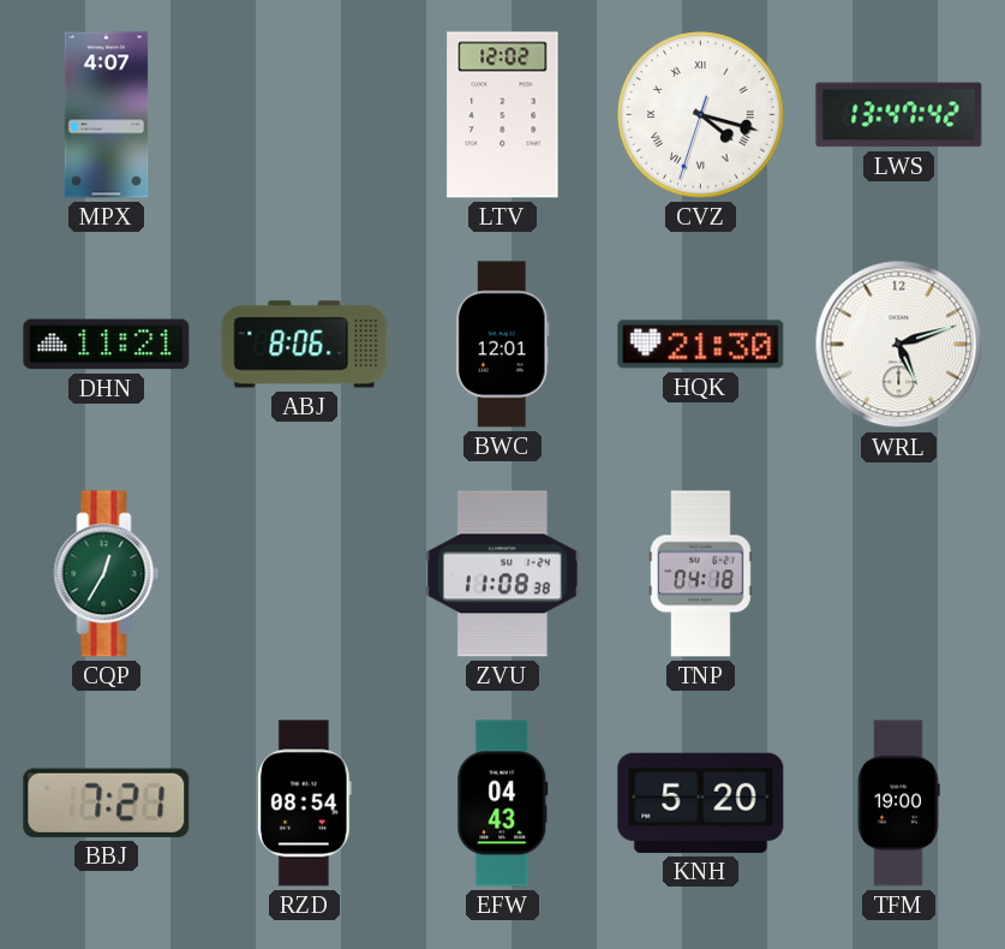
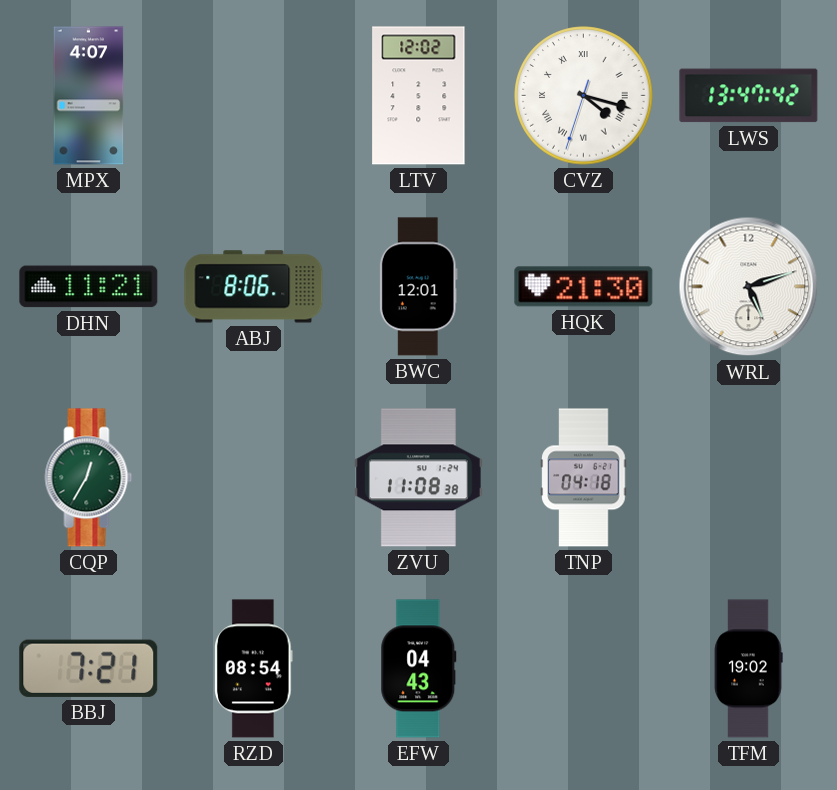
KNH: 5:20 -> none
TFM: 19:00 -> 19:02
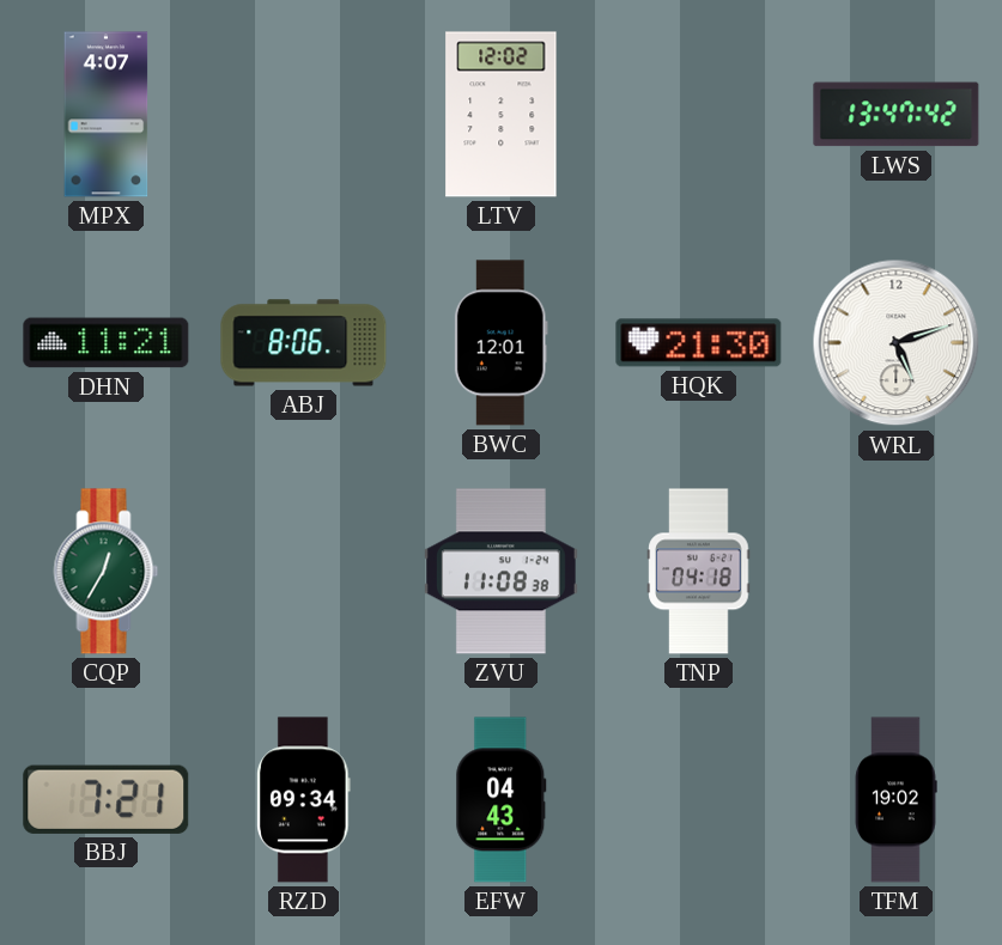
CVZ: 4:17 -> none
RZD: 08:54 -> 09:34
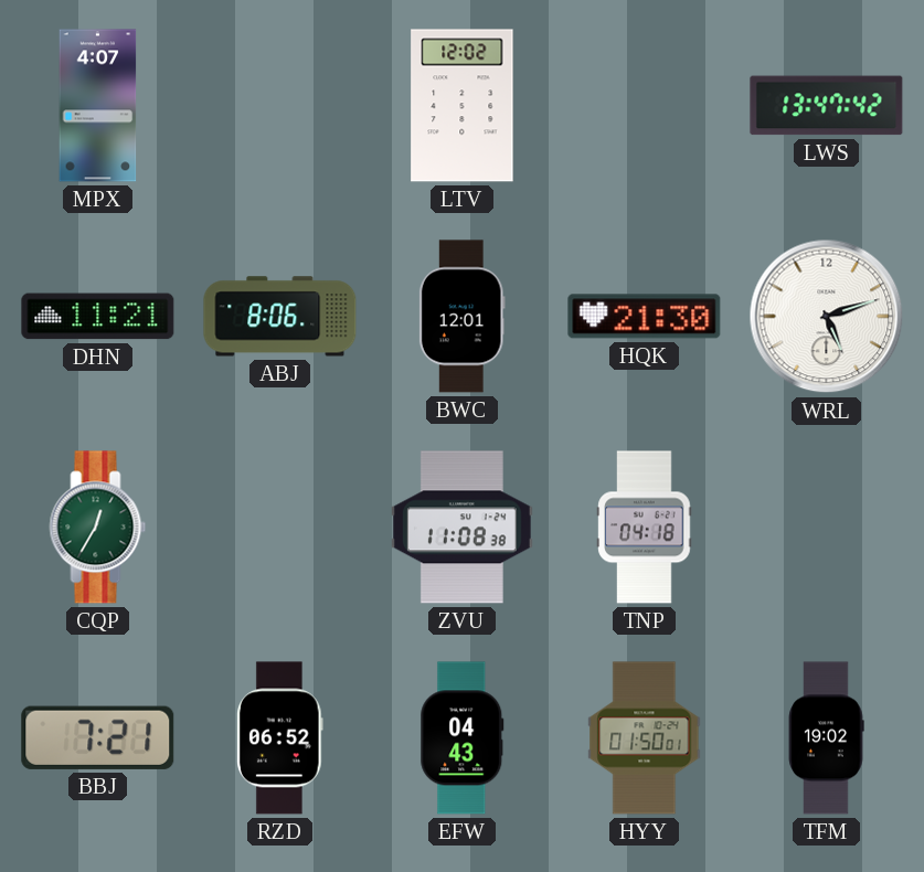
RZD: 09:34 -> 06:52
HYY: none -> 01:50
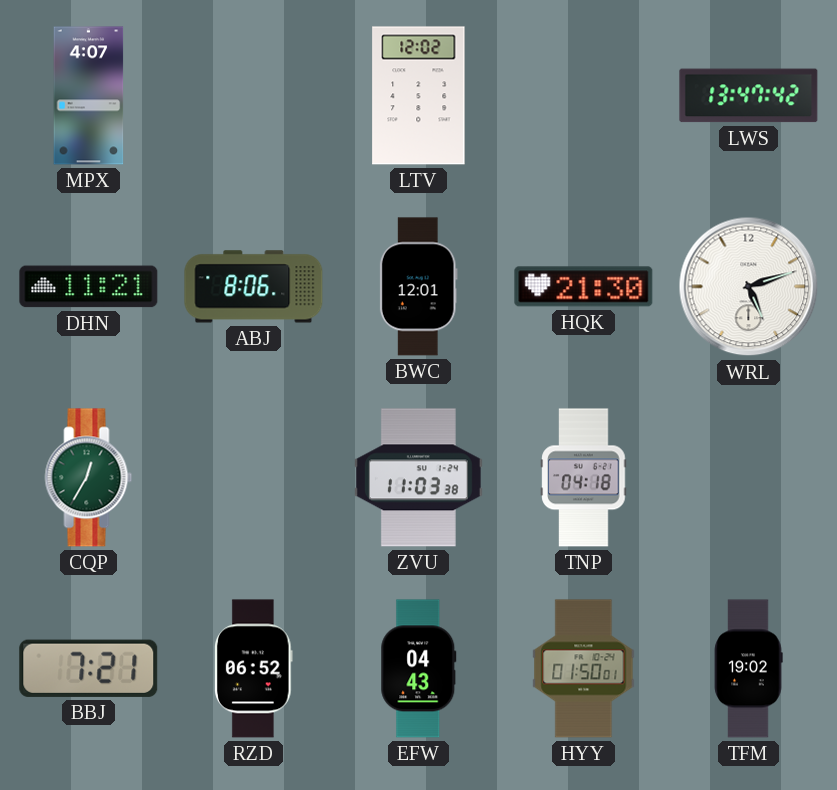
ZVU: 11:08 -> 11:03
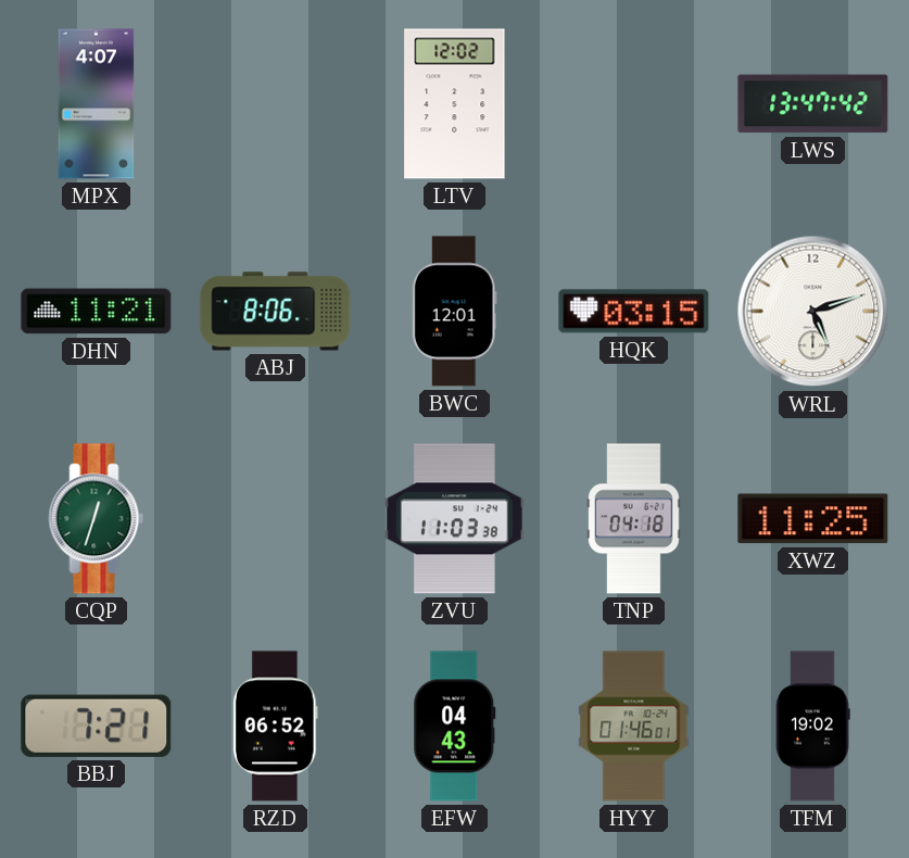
HQK: 21:30 -> 03:15
CQP: 12:35 -> 12:33
XWZ: none -> 11:25
HYY: 01:50 -> 01:46
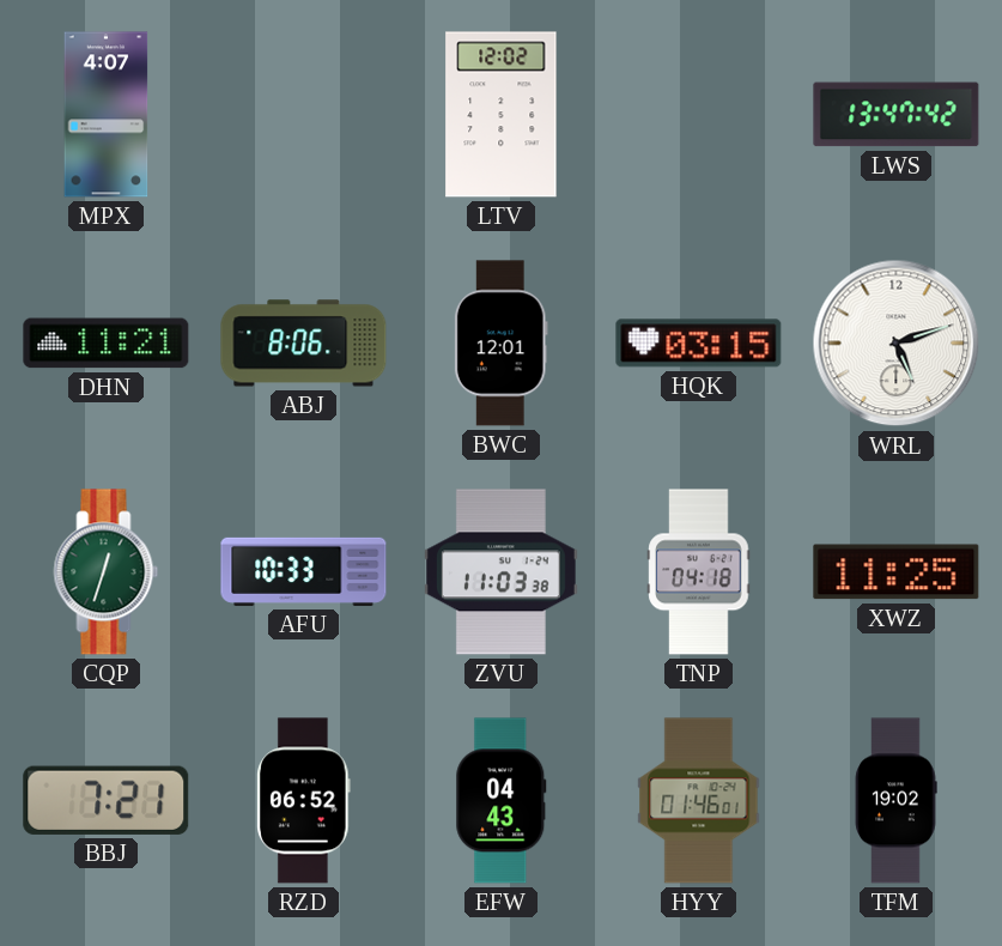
AFU: none -> 10:33
